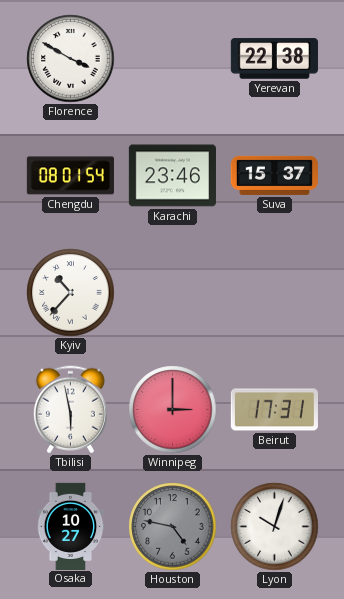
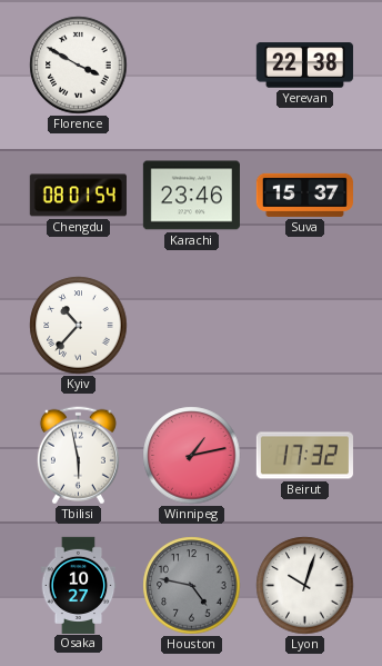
Winnipeg: 3:00 -> 1:13
Beirut: 17:31 -> 17:32
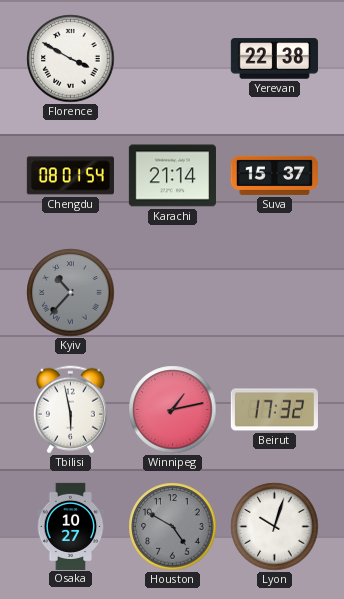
Karachi: 23:46 -> 21:14
Kyiv dial: white -> grey
Houston: 4:47 -> 4:50
